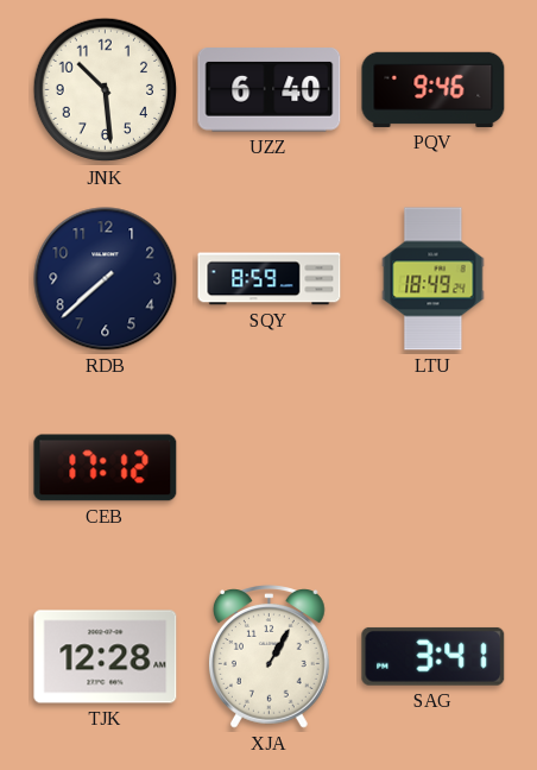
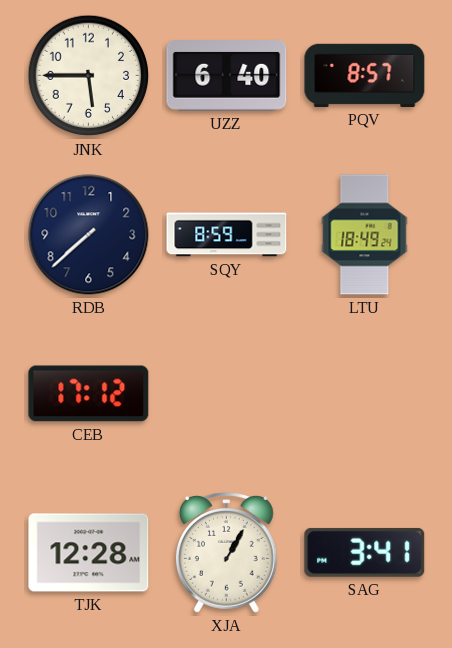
JNK: 10:29 -> 5:45
PQV: 9:46 -> 8:57
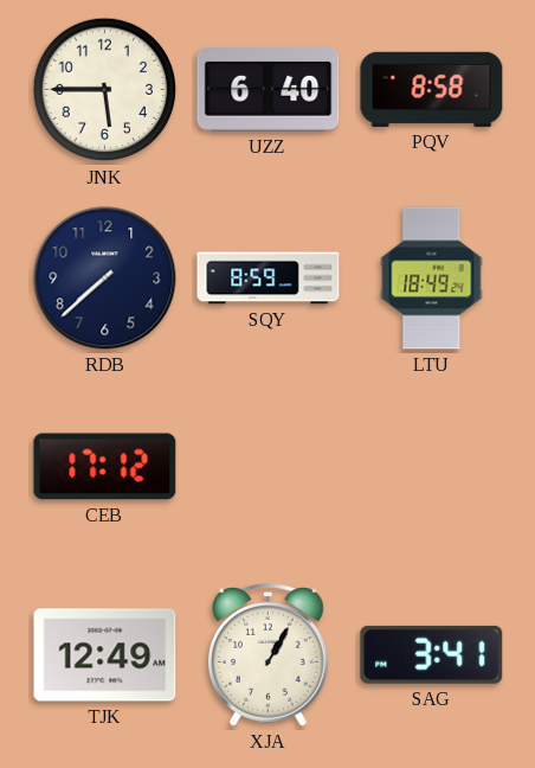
PQV: 8:57 -> 8:58
TJK: 12:28 -> 12:49
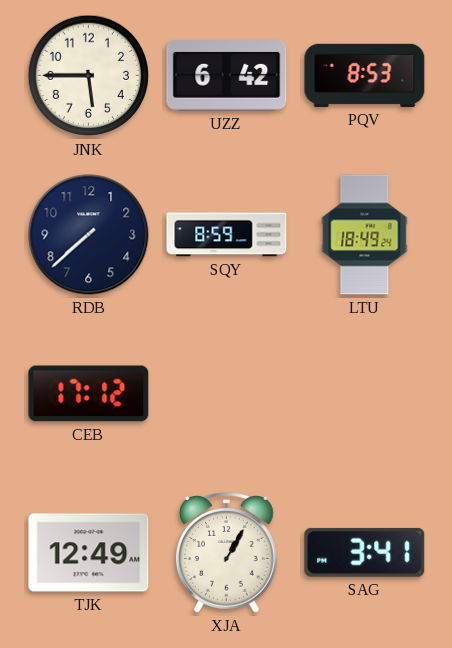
UZZ: 6:40 -> 6:42
PQV: 8:58 -> 8:53
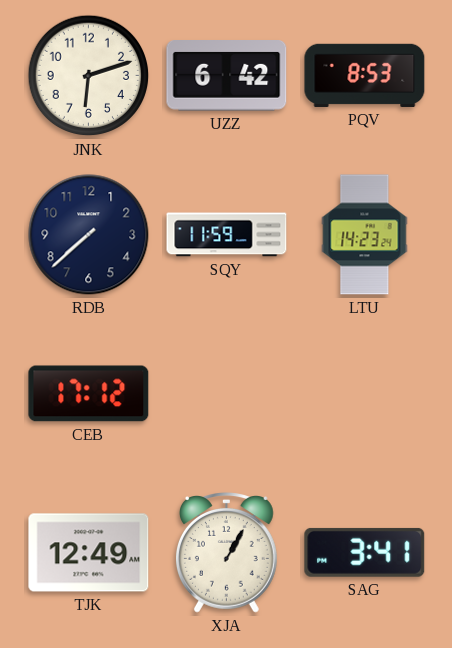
JNK: 5:45 -> 6:12
SQY: 8:59 -> 11:59
LTU: 18:49 -> 14:23
